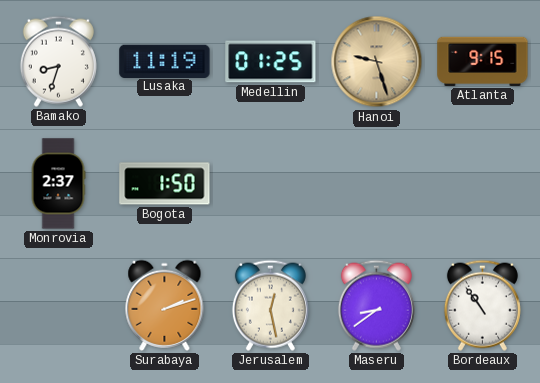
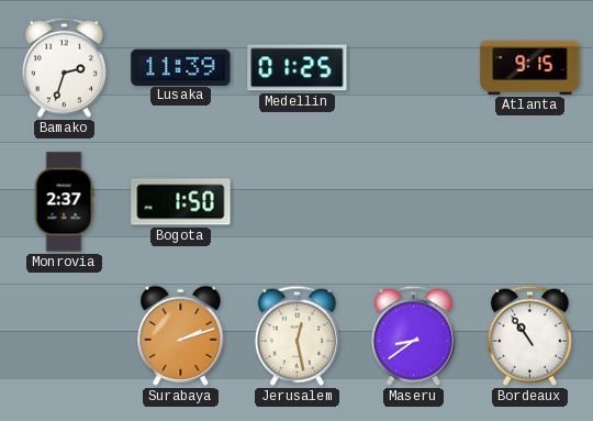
Bamako: 8:33 -> 2:33
Lusaka: 11:19 -> 11:39
Hanoi: 9:27 -> none
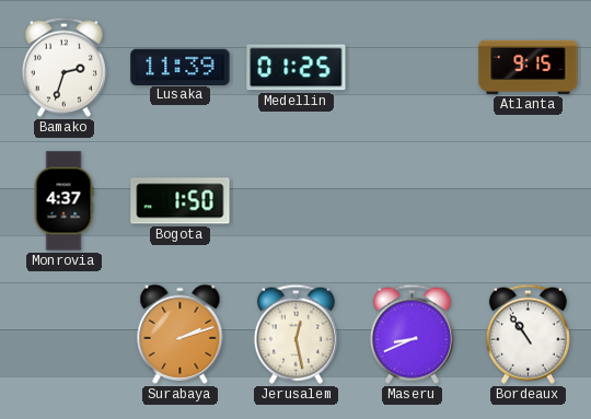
Monrovia: 2:37 -> 4:37
Maseru: 8:39 -> 8:41
